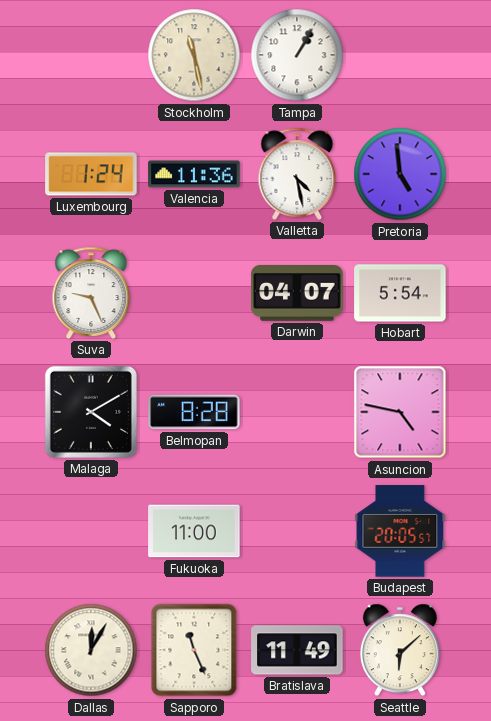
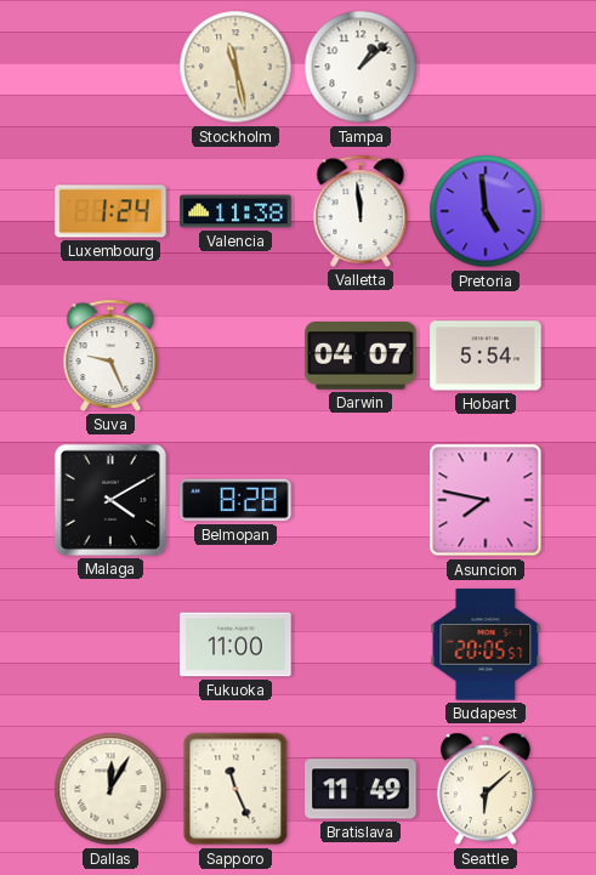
Tampa: 1:05 -> 1:08
Valencia: 11:36 -> 11:38
Valletta: 4:28 -> 11:59
Asuncion: 4:47 -> 7:47
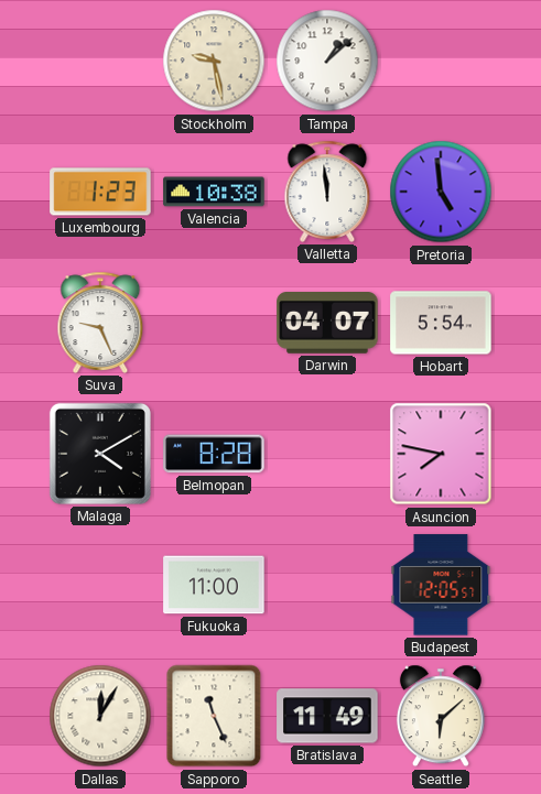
Stockholm: 11:28 -> 9:28
Luxembourg: 1:24 -> 1:23
Valencia: 11:38 -> 10:38
Budapest: 20:05 -> 12:05
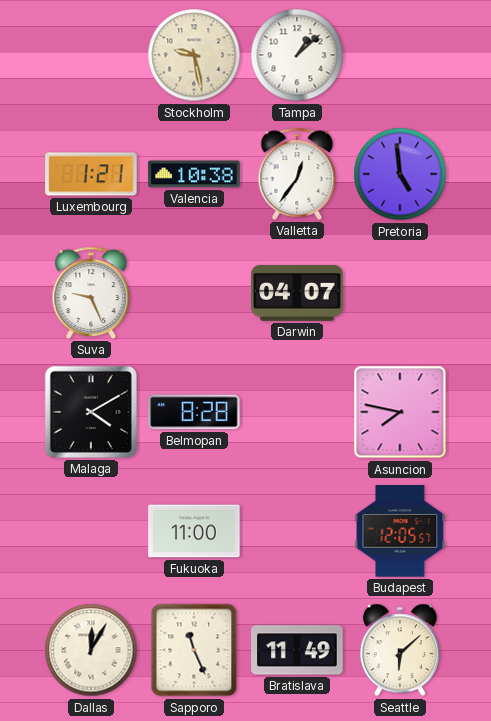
Luxembourg: 1:23 -> 1:21
Valletta: 11:59 -> 12:36
Hobart: 5:54 -> none
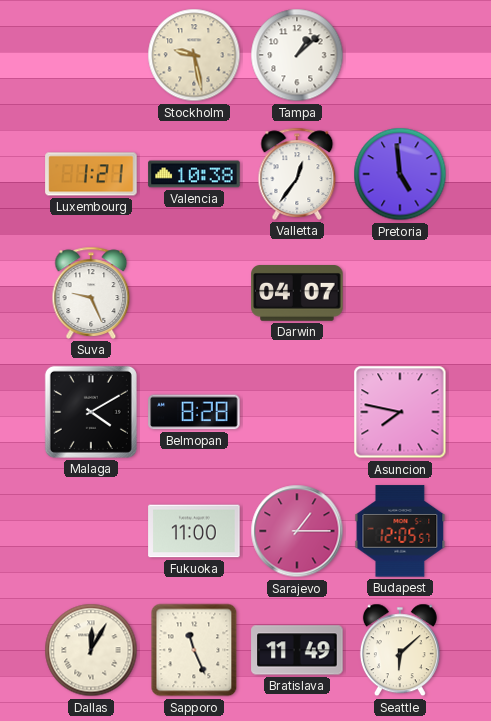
Sarajevo: none -> 1:15
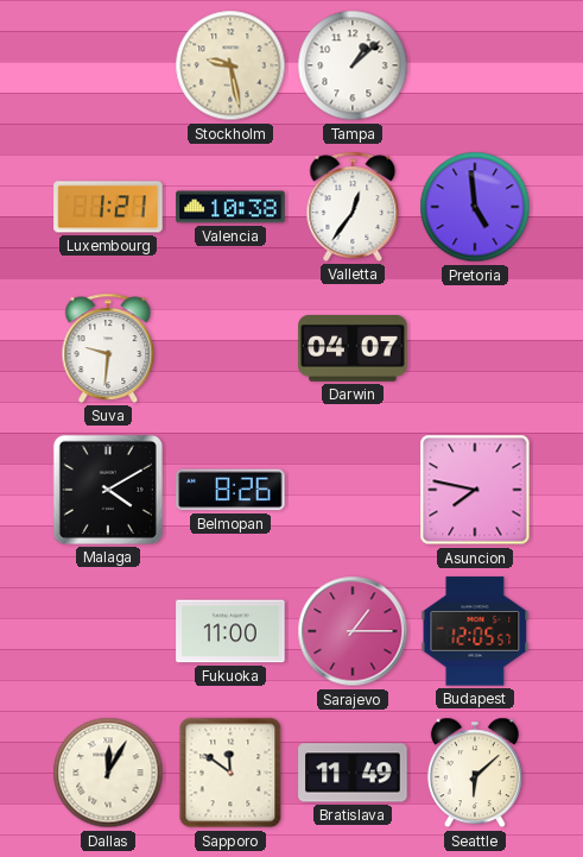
Suva: 9:26 -> 9:31
Belmopan: 8:28 -> 8:26
Sapporo: 11:26 -> 11:51
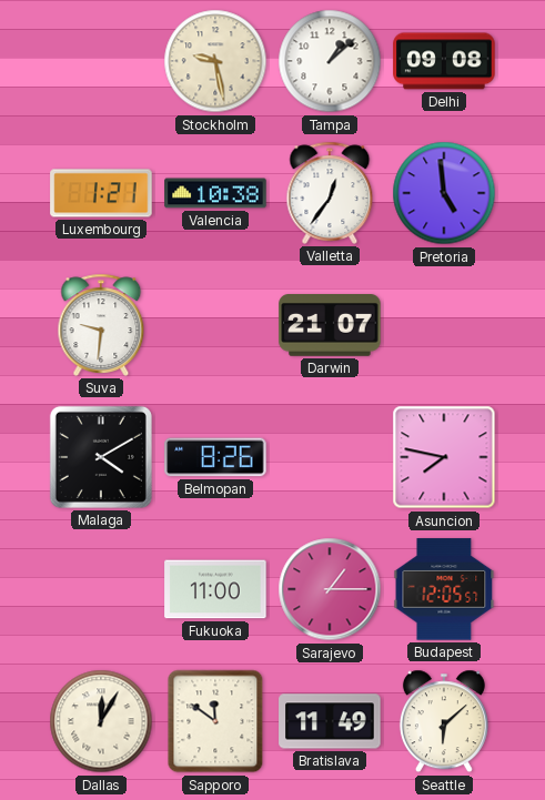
Delhi: none -> 09:08
Darwin: 04:07 -> 21:07
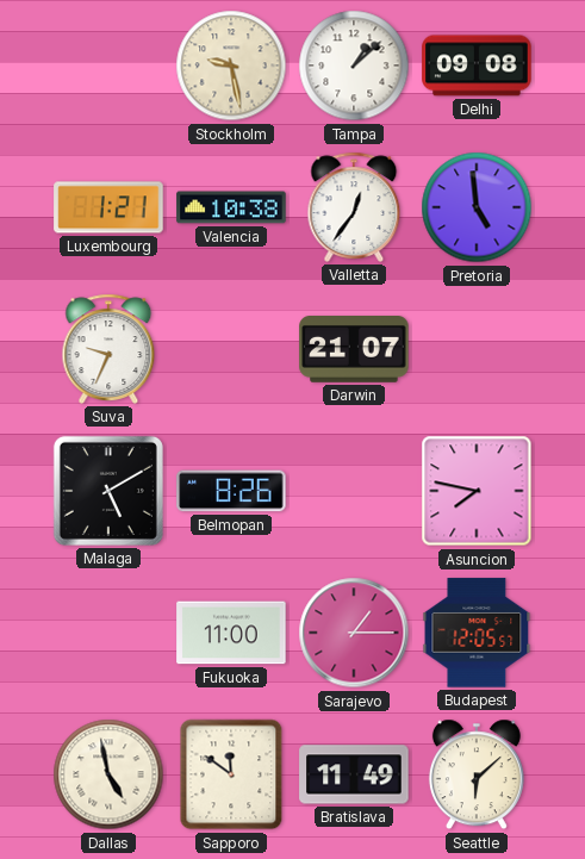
Suva: 9:31 -> 9:34
Malaga: 4:10 -> 5:10
Dallas: 12:05 -> 4:58
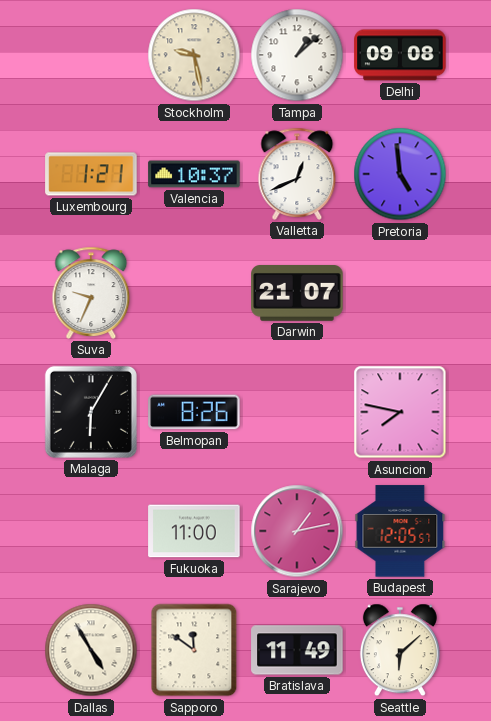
Valencia: 10:38 -> 10:37
Valletta: 12:36 -> 12:41
Malaga: 5:10 -> 6:05
Sarajevo: 1:15 -> 1:13
Dallas: 4:58 -> 4:55
